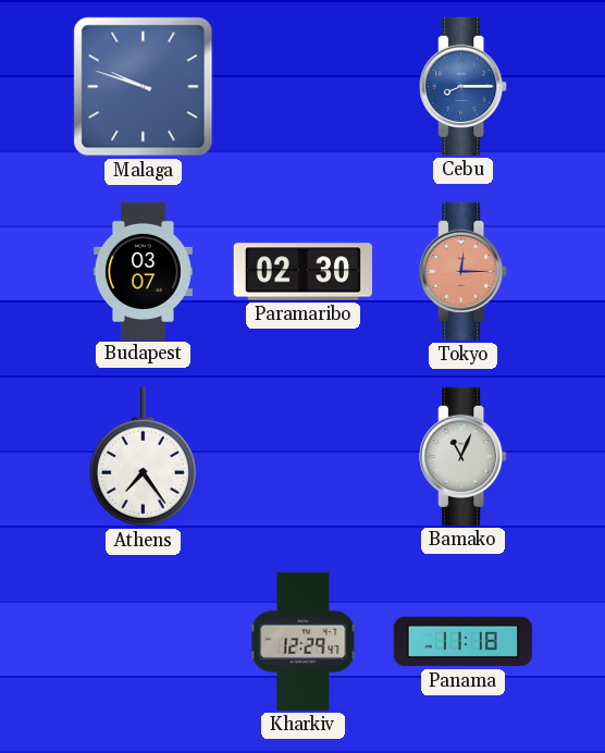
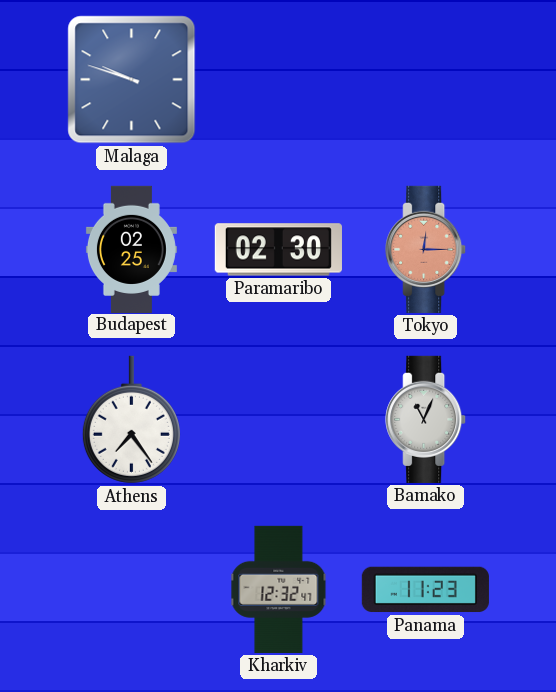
Cebu: 8:15 -> none
Budapest: 03:07 -> 02:25
Kharkiv: 12:29 -> 12:32
Panama: 11:18 -> 11:23
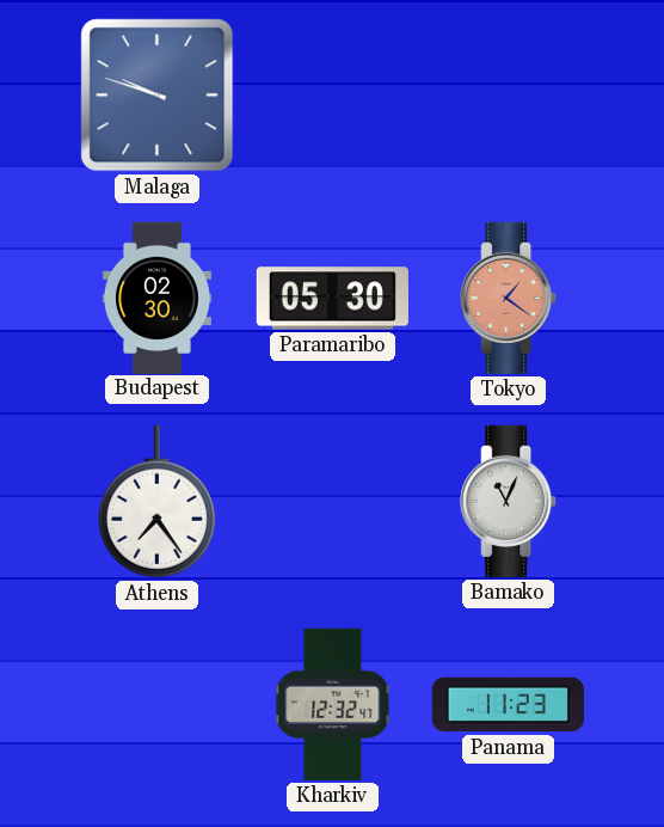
Budapest: 02:25 -> 02:30
Paramaribo: 02:30 -> 05:30
Tokyo: 12:15 -> 1:21
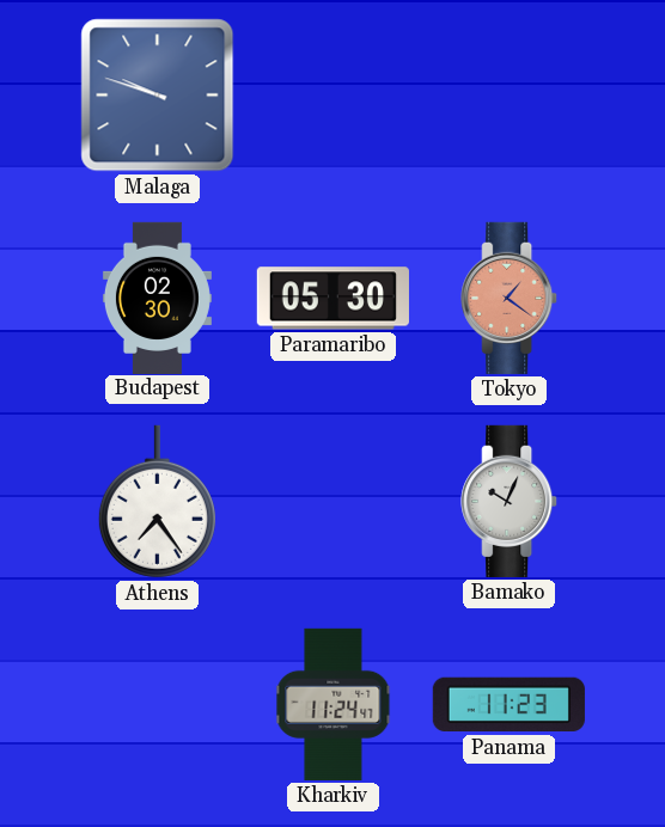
Bamako: 11:04 -> 10:04
Kharkiv: 12:32 -> 11:24
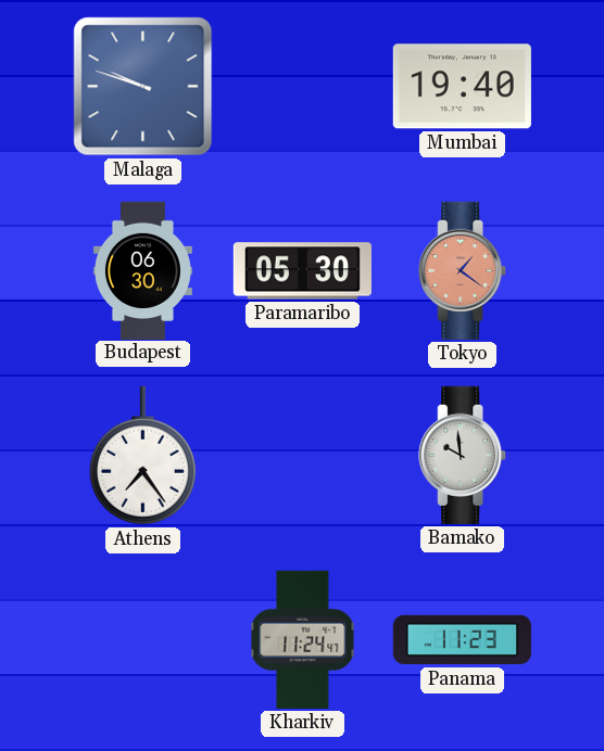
Mumbai: none -> 19:40
Budapest: 02:30 -> 06:30
Bamako: 10:04 -> 9:59
